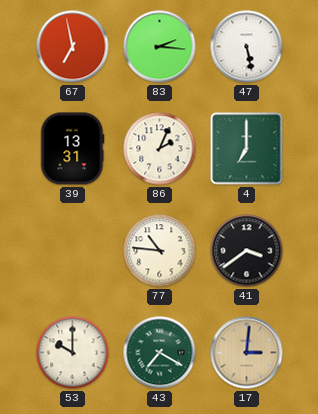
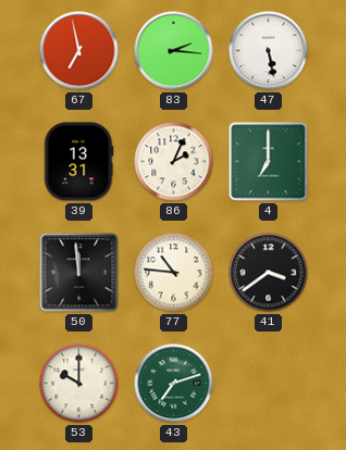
50: none -> 11:59
43: 7:20 -> 7:12
17: 3:01 -> none
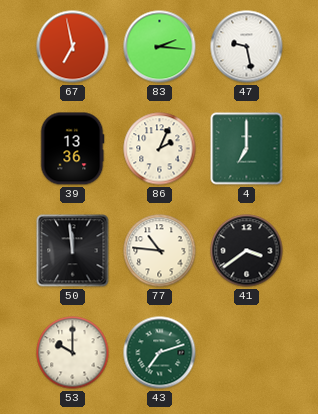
47: 5:28 -> 9:28
39: 13:31 -> 13:36
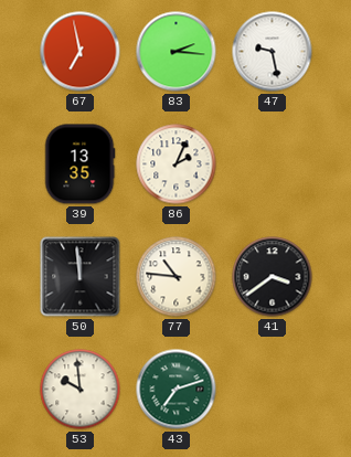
39: 13:36 -> 13:35
4: 7:00 -> none
53: 10:00 -> 9:59
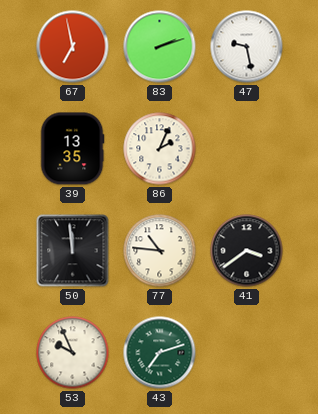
83: 2:16 -> 2:12
53: 9:59 -> 9:56
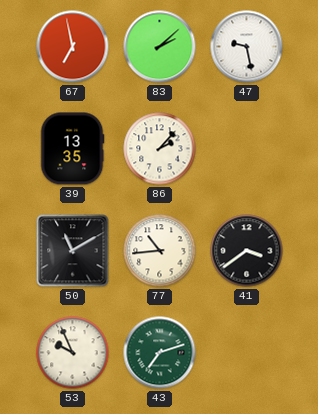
83: 2:12 -> 2:08
86: 2:04 -> 2:07
50: 11:59 -> 11:10
77: 10:46 -> 10:44
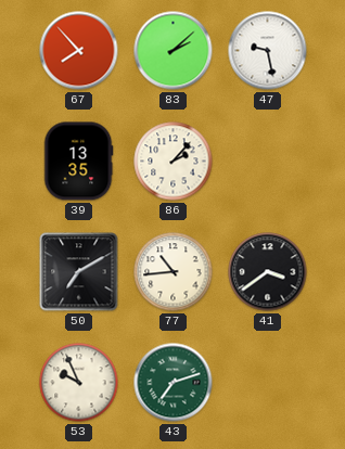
67: 6:58 -> 7:53
50: 11:10 -> 7:10
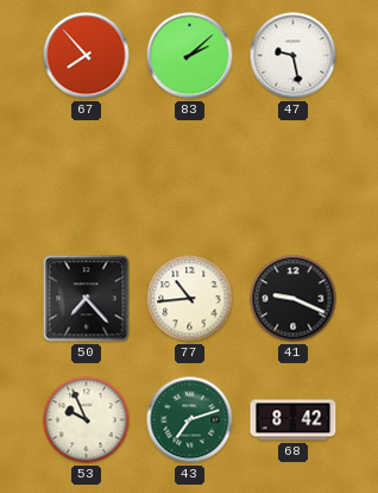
39: 13:35 -> none
86: 2:07 -> none
50: 7:10 -> 7:23
41: 3:39 -> 9:19
68: none -> 8:42
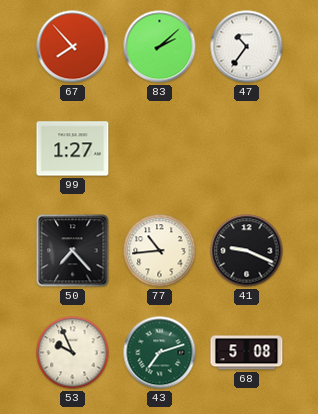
47: 9:28 -> 10:36
99: none -> 1:27
68: 8:42 -> 5:08
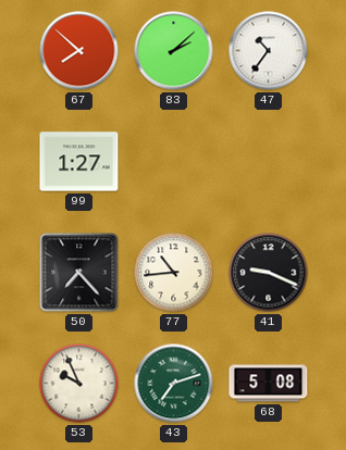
67: 7:53 -> 7:52
